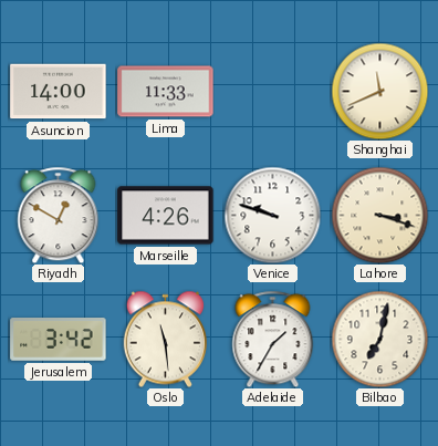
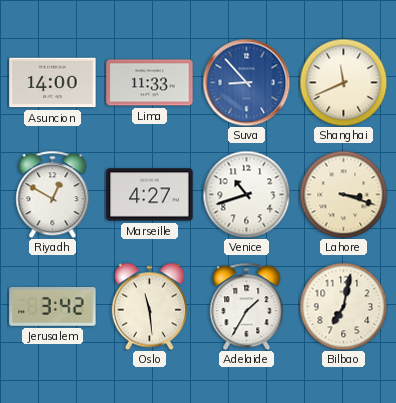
Suva: none -> 8:53
Marseille: 4:26 -> 4:27
Venice: 9:48 -> 10:42
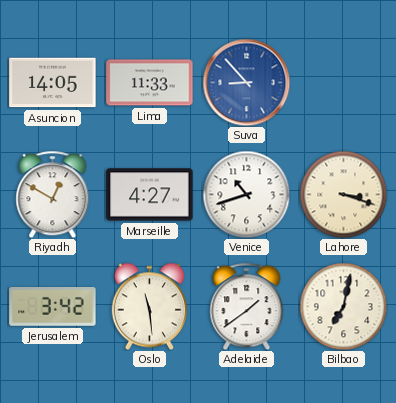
Asuncion: 14:00 -> 14:05
Shanghai: 11:41 -> none
Adelaide: 1:35 -> 1:39
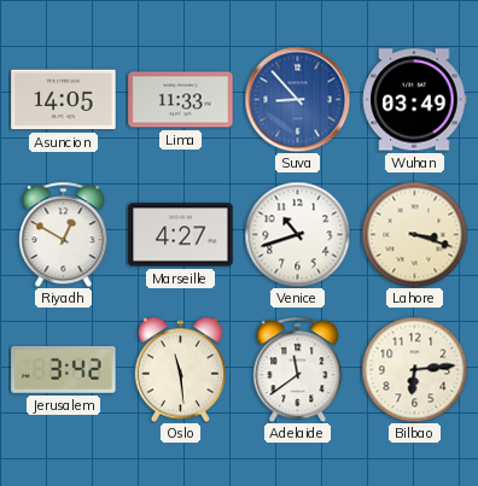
Wuhan: none -> 03:49
Adelaide: 1:39 -> 11:39
Bilbao: 7:02 -> 6:14
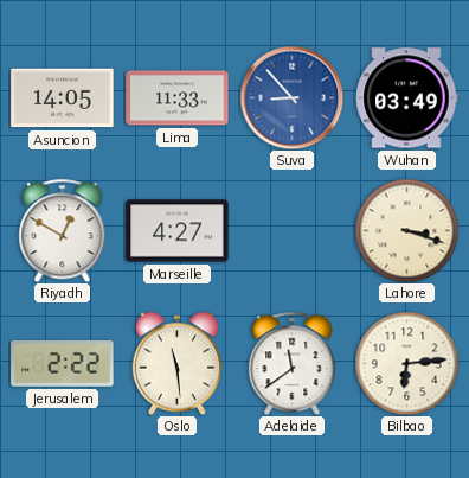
Venice: 10:42 -> none
Jerusalem: 3:42 -> 2:22
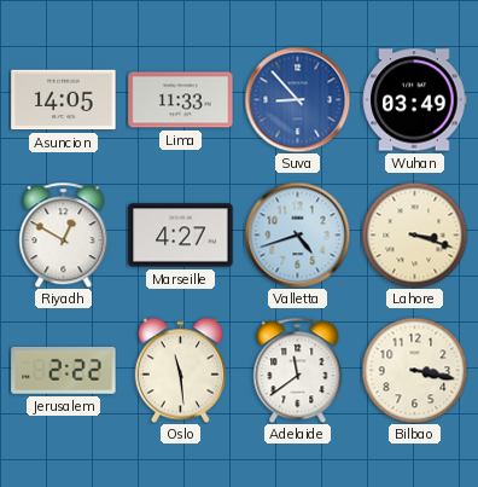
Valletta: none -> 4:42
Bilbao: 6:14 -> 3:17
